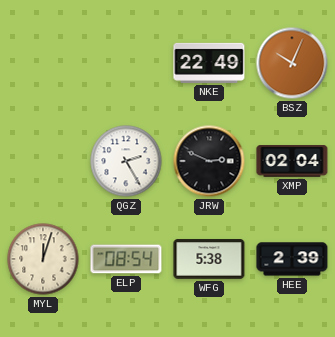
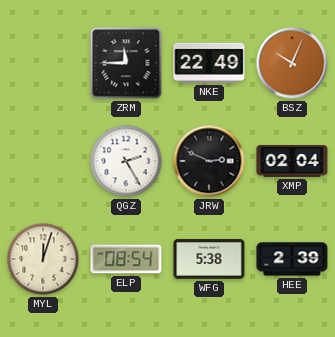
ZRM: none -> 11:45
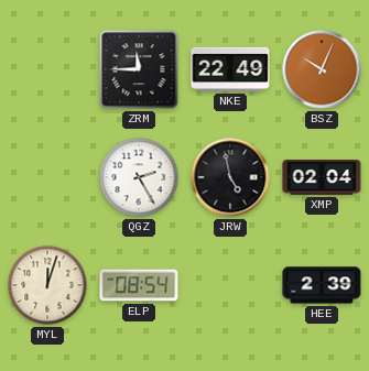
JRW: 2:49 -> 4:58
WFG: 5:38 -> none
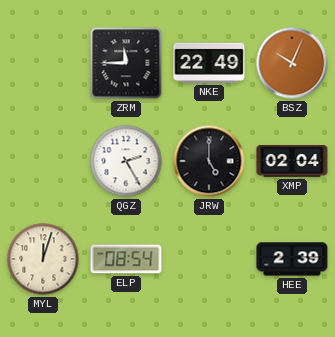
JRW: 4:58 -> 5:00
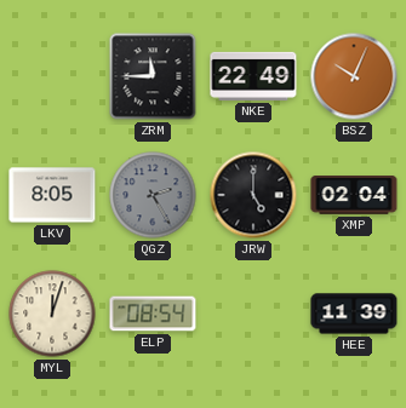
LKV: none -> 8:05
QGZ dial: white -> grey
HEE: 2:39 -> 11:39
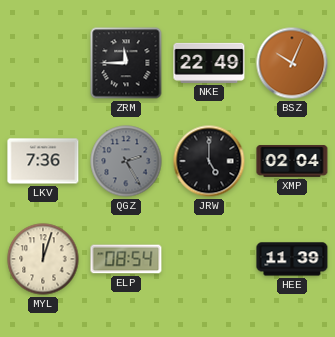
LKV: 8:05 -> 7:36
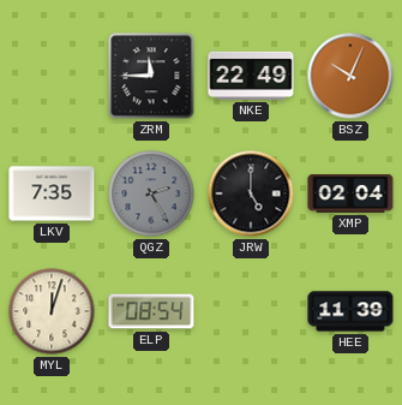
LKV: 7:36 -> 7:35
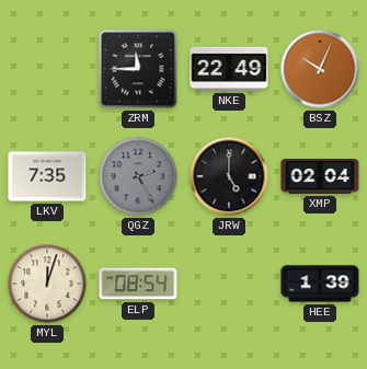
HEE: 11:39 -> 1:39
